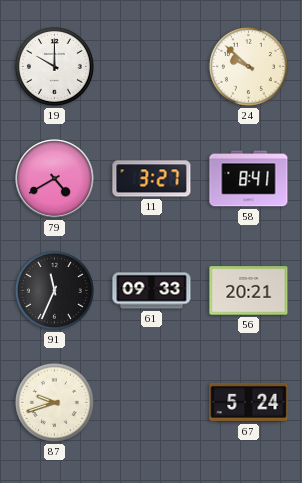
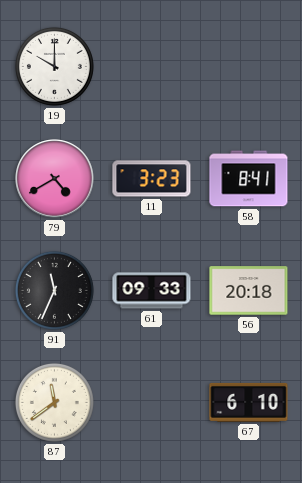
24: 9:52 -> none
11: 3:27 -> 3:23
56: 20:21 -> 20:18
87: 9:42 -> 11:39
67: 5:24 -> 6:10
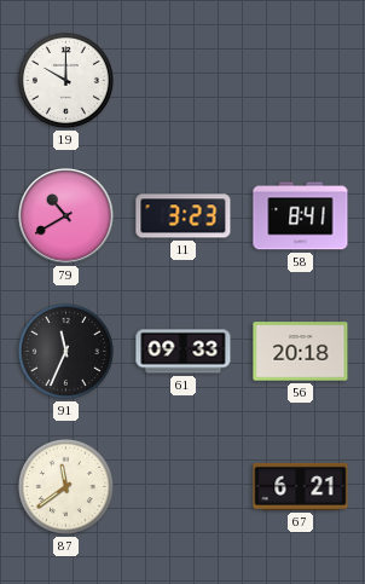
79: 4:40 -> 10:40
67: 6:10 -> 6:21
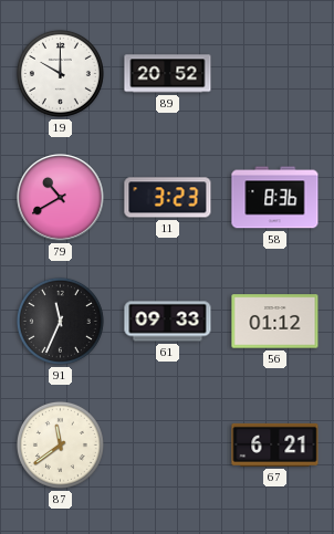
89: none -> 20:52
58: 8:41 -> 8:36
56: 20:18 -> 01:12
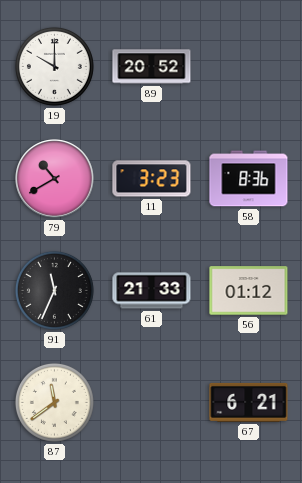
61: 09:33 -> 21:33
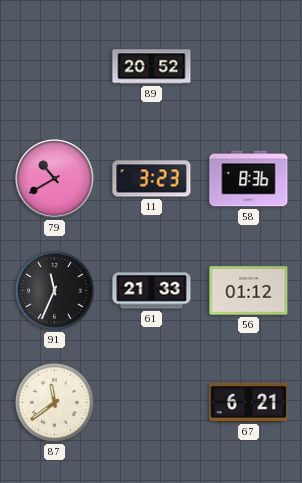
19: 10:00 -> none
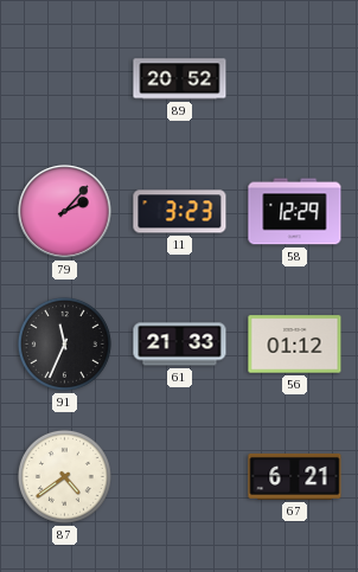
79: 10:40 -> 2:07
58: 8:36 -> 12:29
87: 11:39 -> 4:39
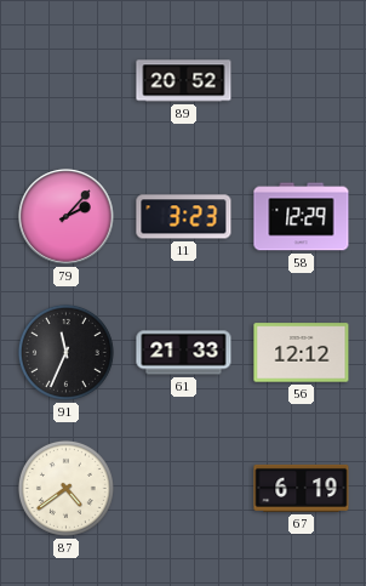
56: 01:12 -> 12:12
67: 6:21 -> 6:19
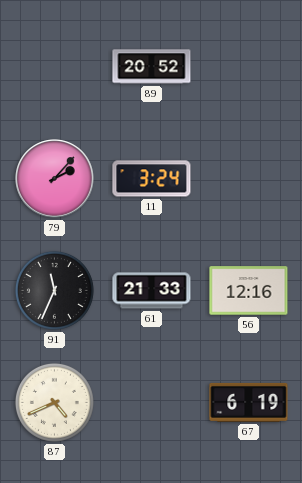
11: 3:23 -> 3:24
58: 12:29 -> none
56: 12:12 -> 12:16
87: 4:39 -> 4:41
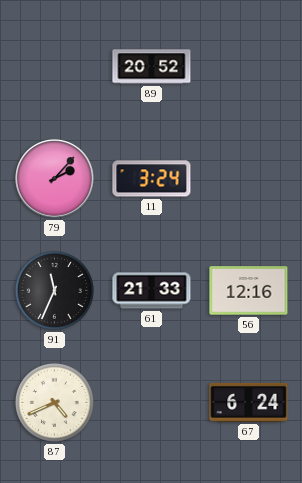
67: 6:19 -> 6:24
